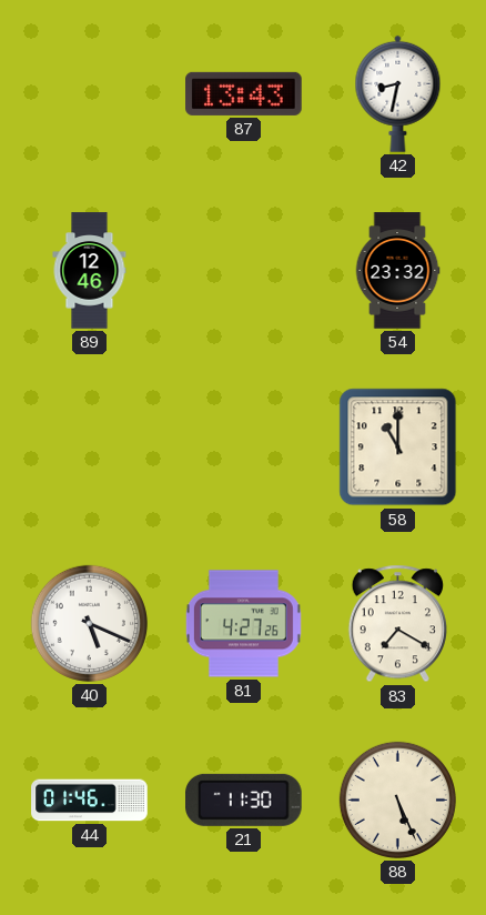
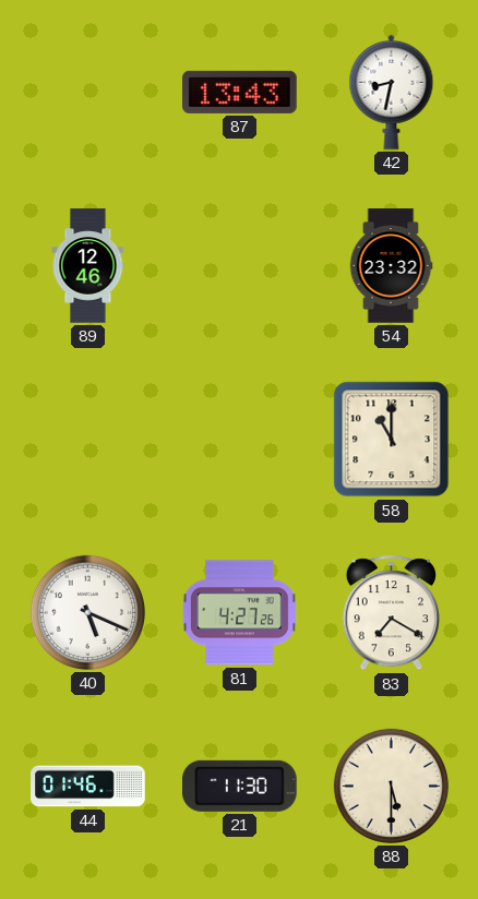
88: 5:26 -> 5:30
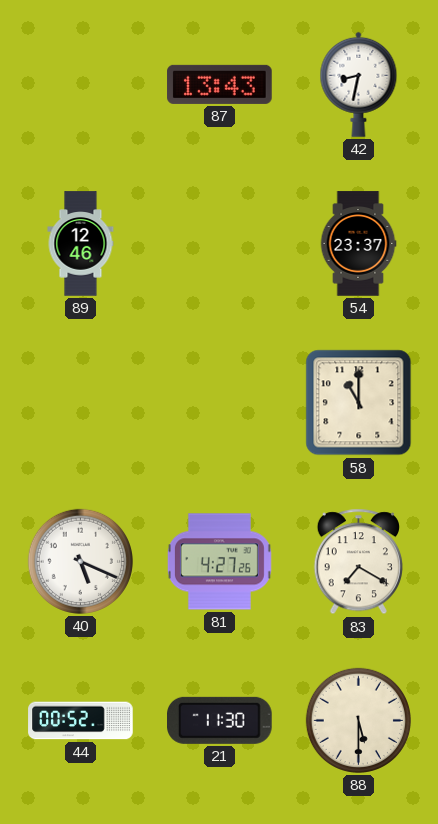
54: 23:32 -> 23:37
44: 01:46 -> 00:52
